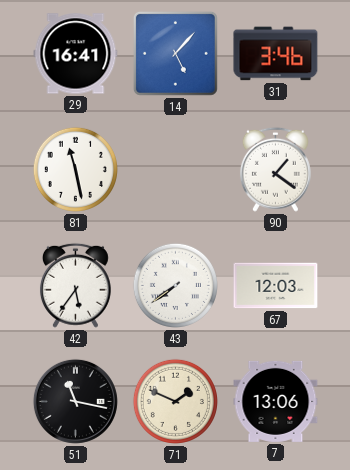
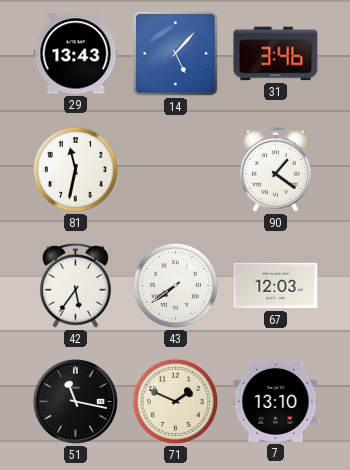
29: 16:41 -> 13:43
81: 11:28 -> 11:32
7: 13:06 -> 13:10
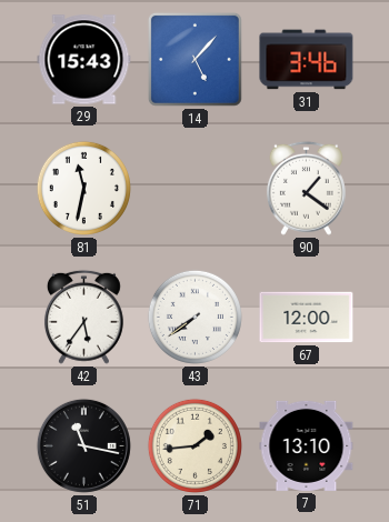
29: 13:43 -> 15:43
67: 12:03 -> 12:00
71: 1:49 -> 1:44
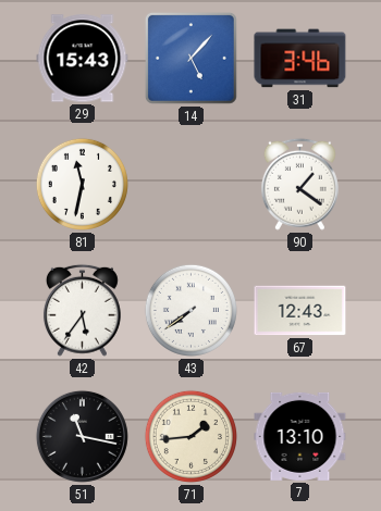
67: 12:00 -> 12:43
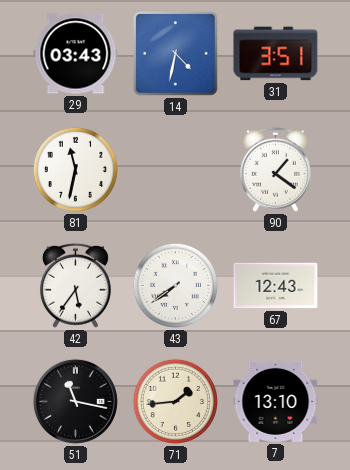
29: 15:43 -> 03:43
14: 5:07 -> 4:32
31: 3:46 -> 3:51
